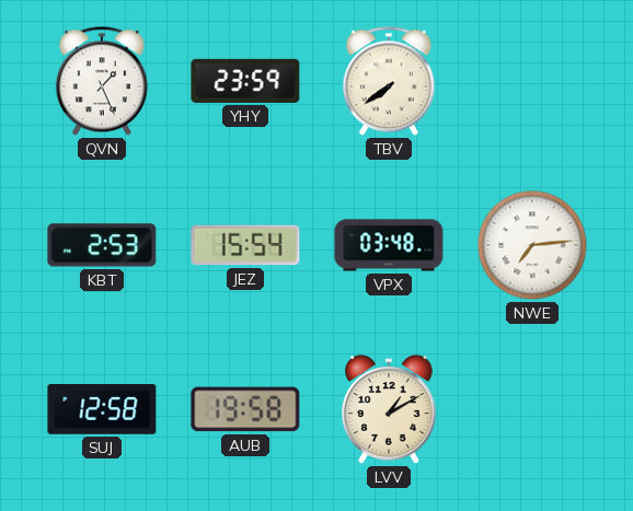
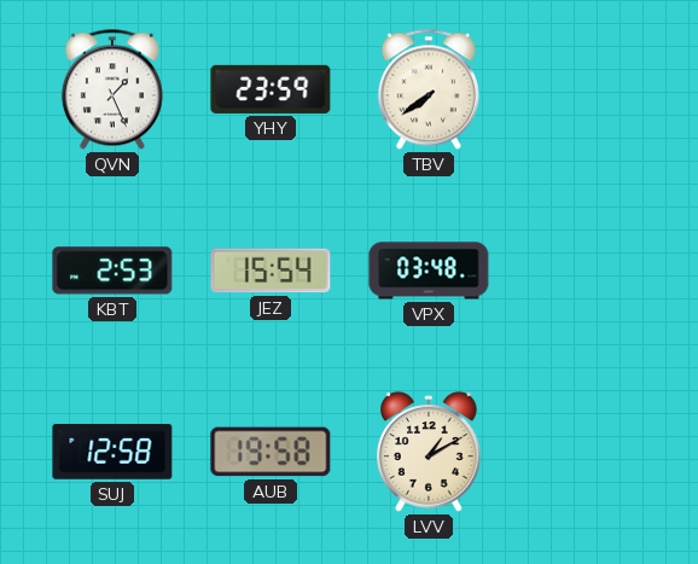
NWE: 7:14 -> none
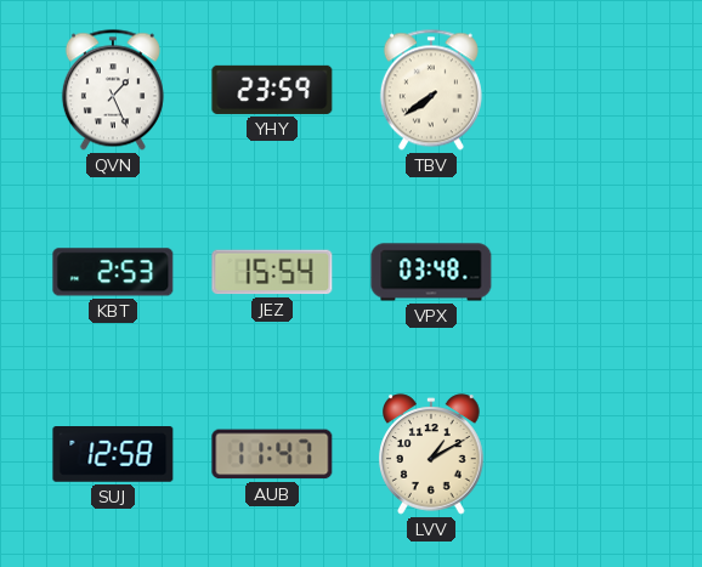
AUB: 19:58 -> 11:47
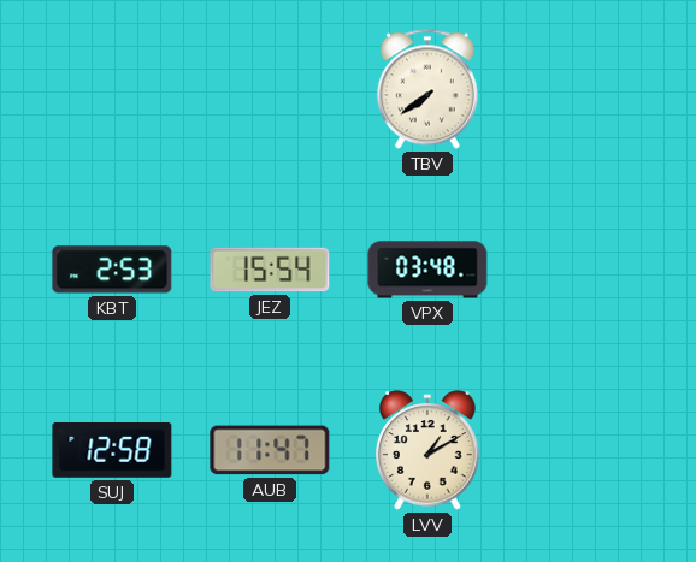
QVN: 1:26 -> none
YHY: 23:59 -> none
